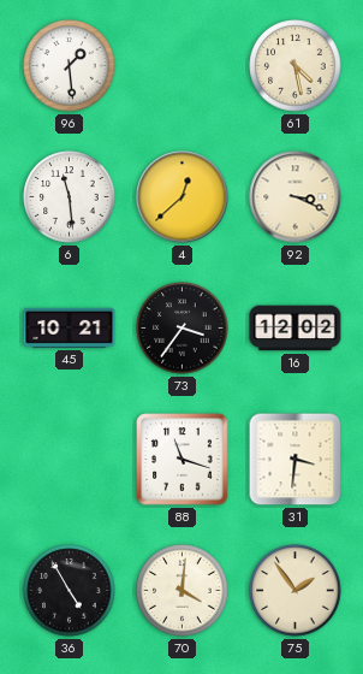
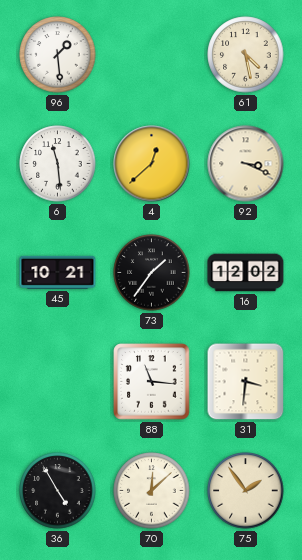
73: 3:36 -> 1:36
88: 11:18 -> 11:16
70: 4:01 -> 12:08
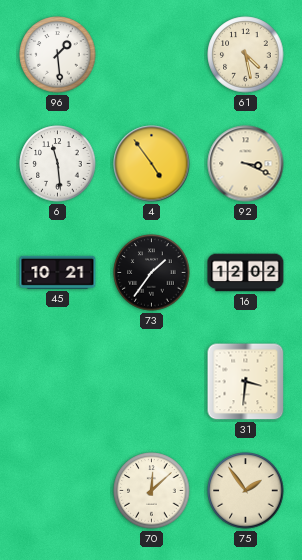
4: 12:38 -> 4:54
88: 11:16 -> none
36: 4:55 -> none
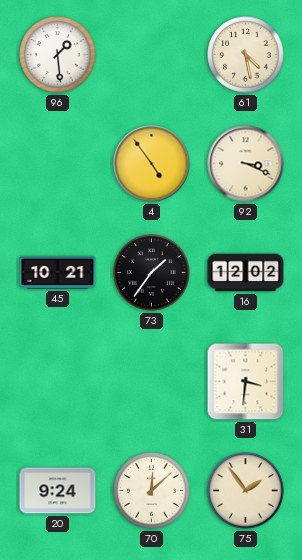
6: 11:29 -> none
20: none -> 9:24
